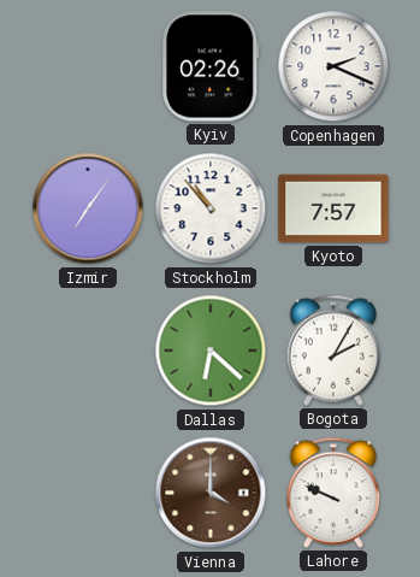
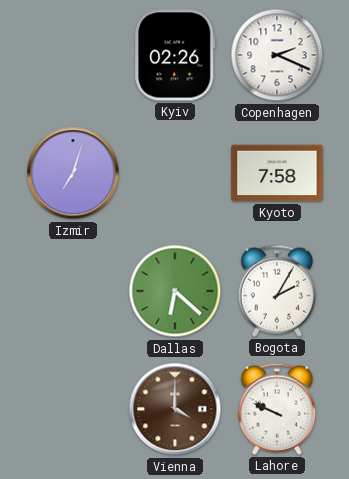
Izmir: 7:06 -> 7:03
Stockholm: 10:53 -> none
Kyoto: 7:57 -> 7:58
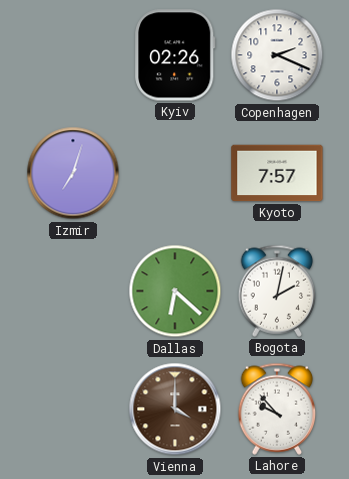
Kyoto: 7:58 -> 7:57
Bogota: 2:05 -> 2:02
Lahore: 9:49 -> 9:53
